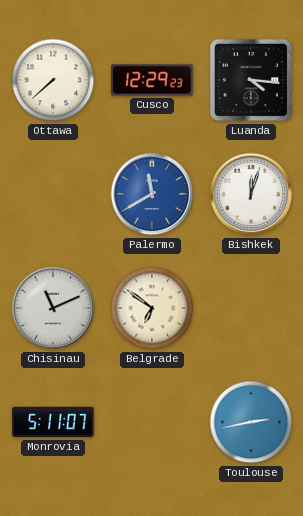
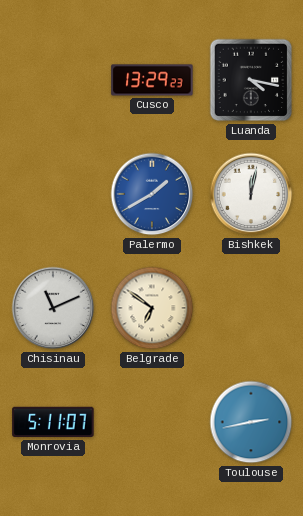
Ottawa: 7:38 -> none
Cusco: 12:29 -> 13:29
Luanda: 4:16 -> 4:17
Palermo: 11:40 -> 1:40
Bishkek: 12:03 -> 12:02
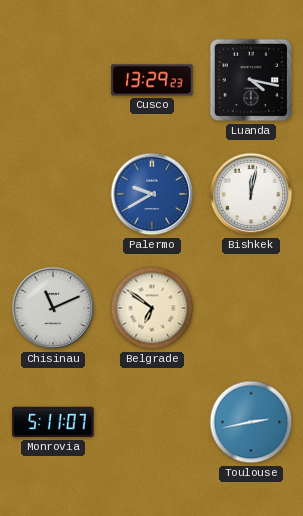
Palermo: 1:40 -> 9:40
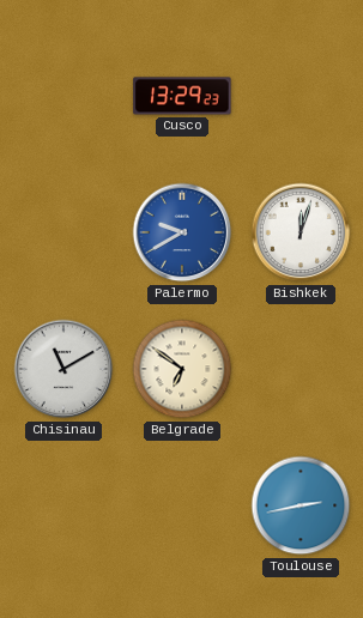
Luanda: 4:17 -> none
Bishkek: 12:02 -> 12:03
Chisinau: 11:11 -> 11:10
Monrovia: 5:11 -> none
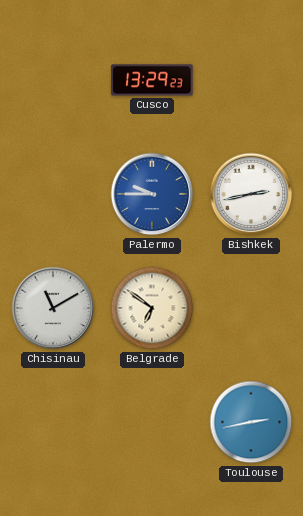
Palermo: 9:40 -> 9:45
Bishkek: 12:03 -> 2:43
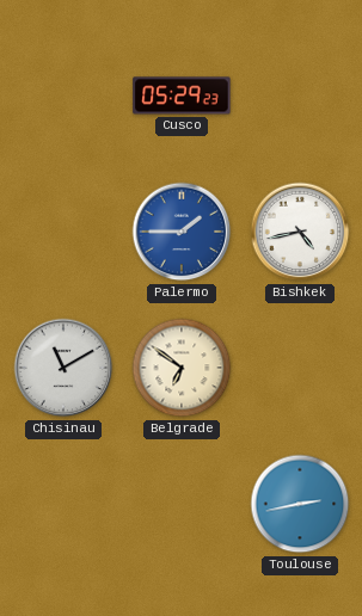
Cusco: 13:29 -> 05:29
Palermo: 9:45 -> 1:45
Bishkek: 2:43 -> 4:43
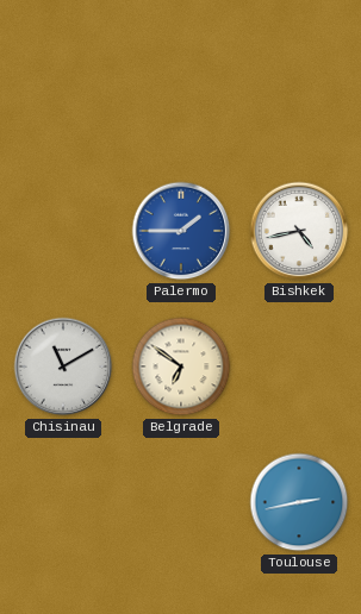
Cusco: 05:29 -> none
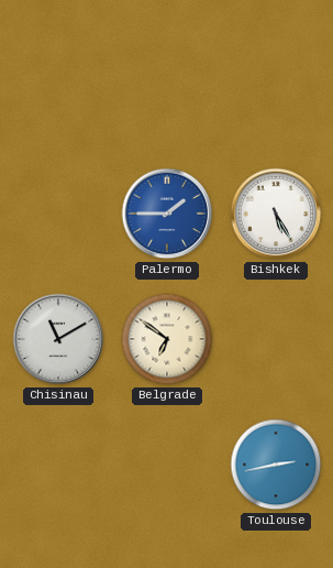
Bishkek: 4:43 -> 5:25
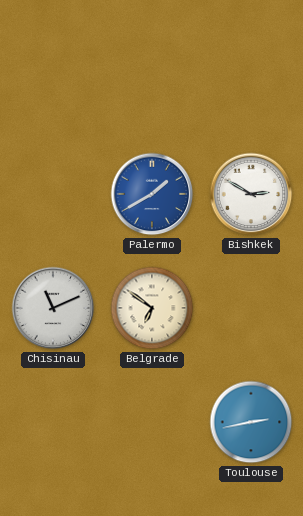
Palermo: 1:45 -> 1:40
Bishkek: 5:25 -> 2:50
Chisinau: 11:10 -> 11:11
